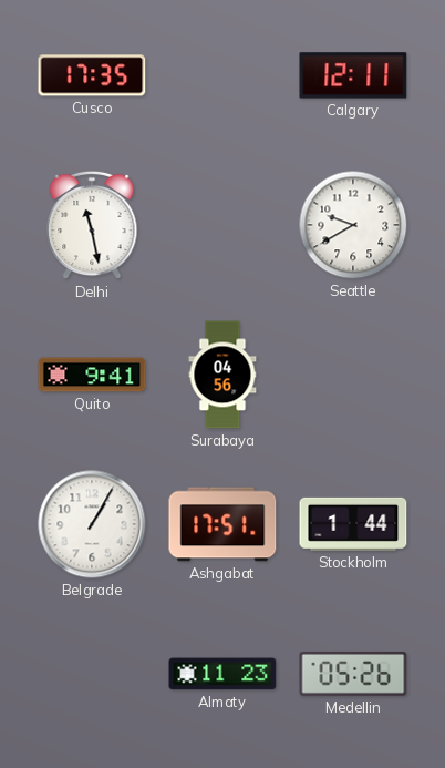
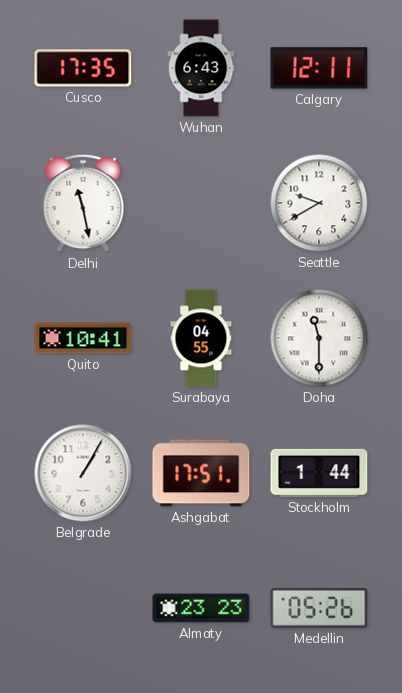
Wuhan: none -> 6:43
Quito: 9:41 -> 10:41
Surabaya: 04:56 -> 04:55
Doha: none -> 11:30
Almaty: 11:23 -> 23:23
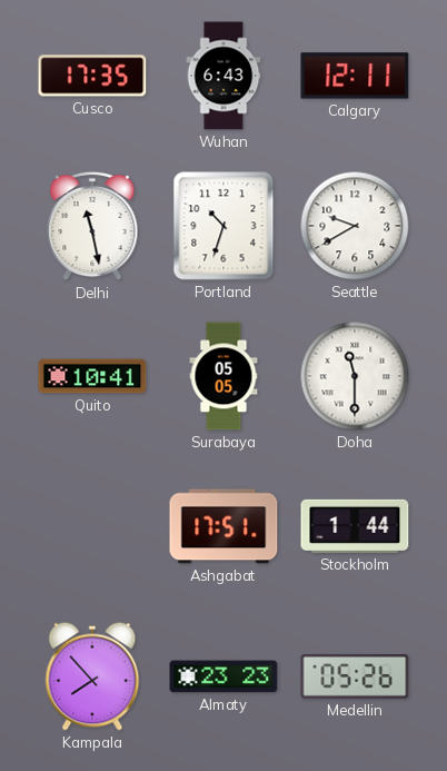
Portland: none -> 10:33
Surabaya: 04:55 -> 05:05
Belgrade: 1:05 -> none
Kampala: none -> 7:53
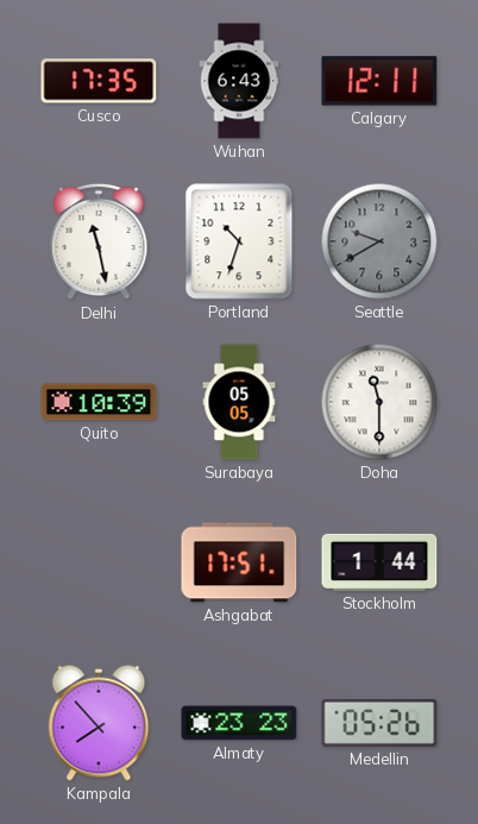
Seattle dial: white -> grey
Quito: 10:41 -> 10:39
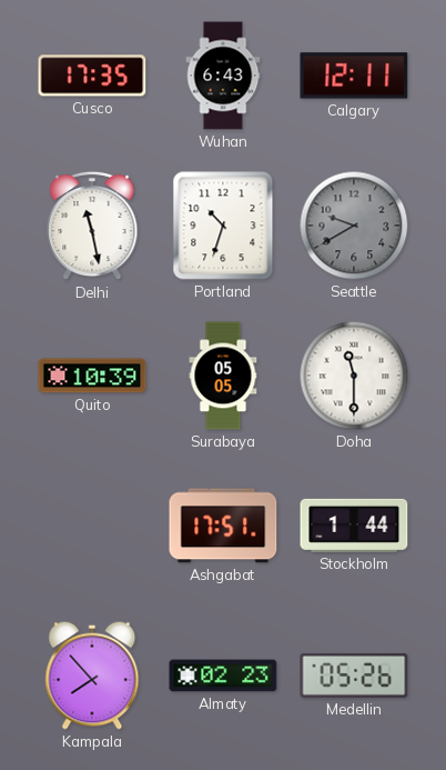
Almaty: 23:23 -> 02:23
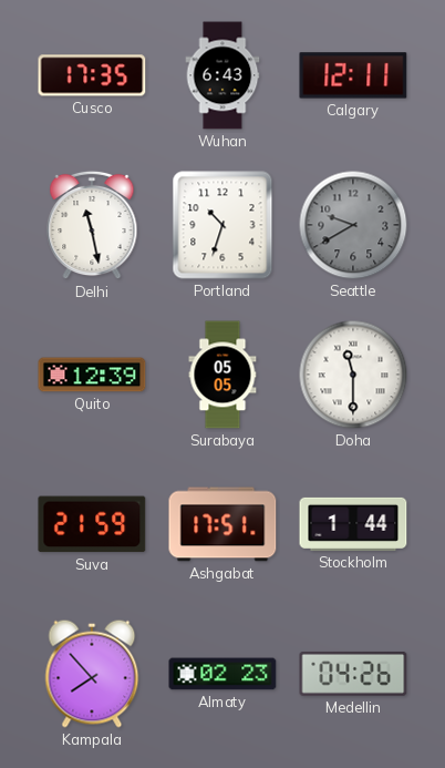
Quito: 10:39 -> 12:39
Suva: none -> 21:59
Medellin: 05:26 -> 04:26
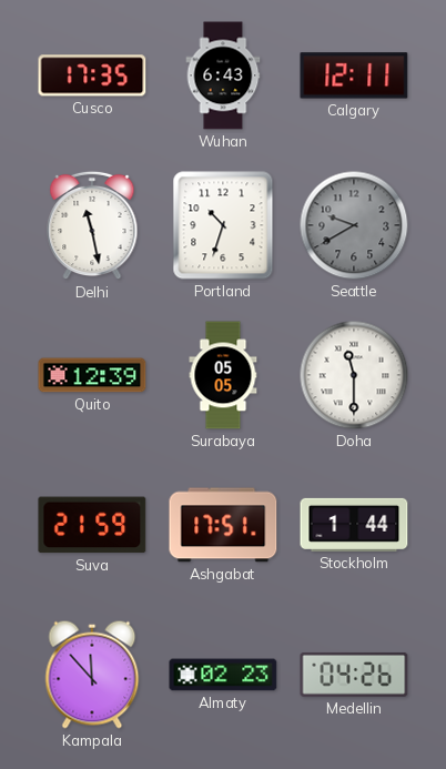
Kampala: 7:53 -> 11:53
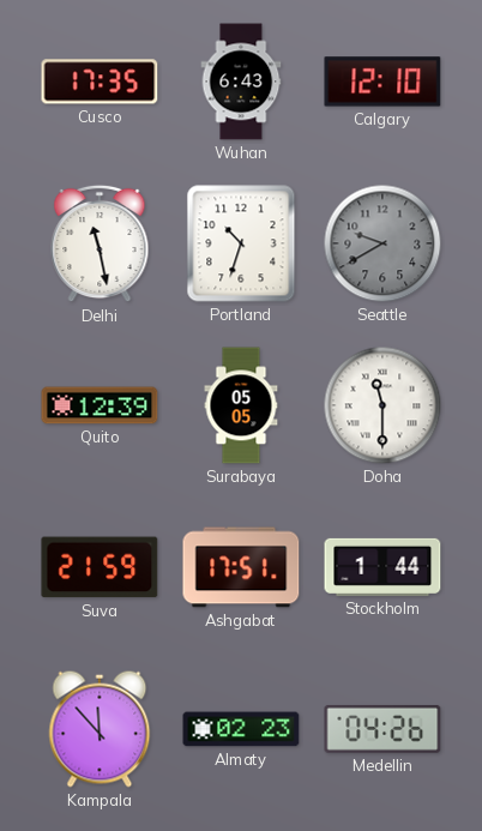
Calgary: 12:11 -> 12:10
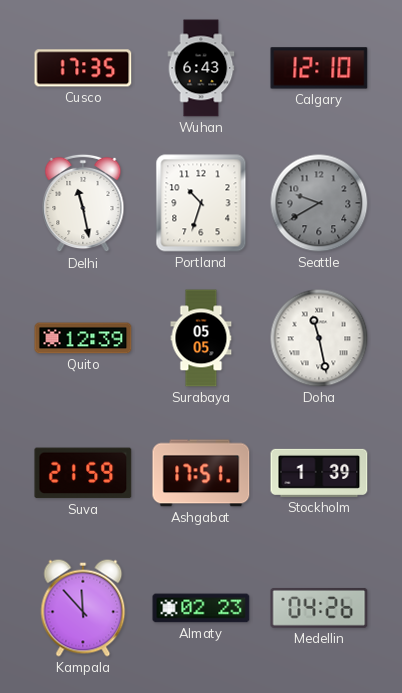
Doha: 11:30 -> 11:28
Stockholm: 1:44 -> 1:39
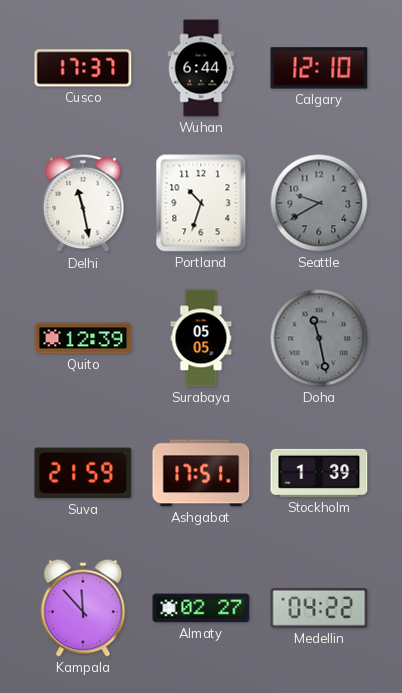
Cusco: 17:35 -> 17:37
Wuhan: 6:43 -> 6:44
Doha dial: white -> grey
Almaty: 02:23 -> 02:27
Medellin: 04:26 -> 04:22
